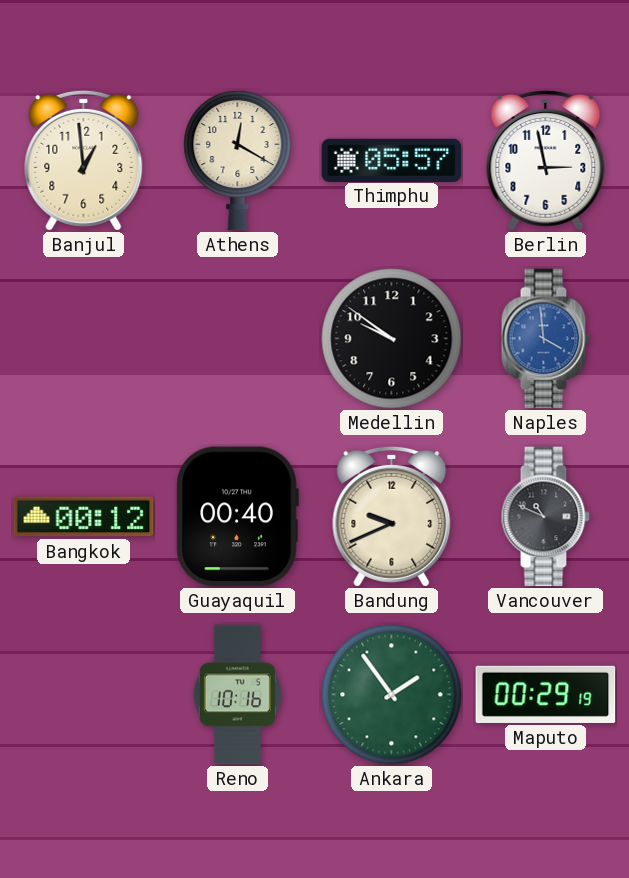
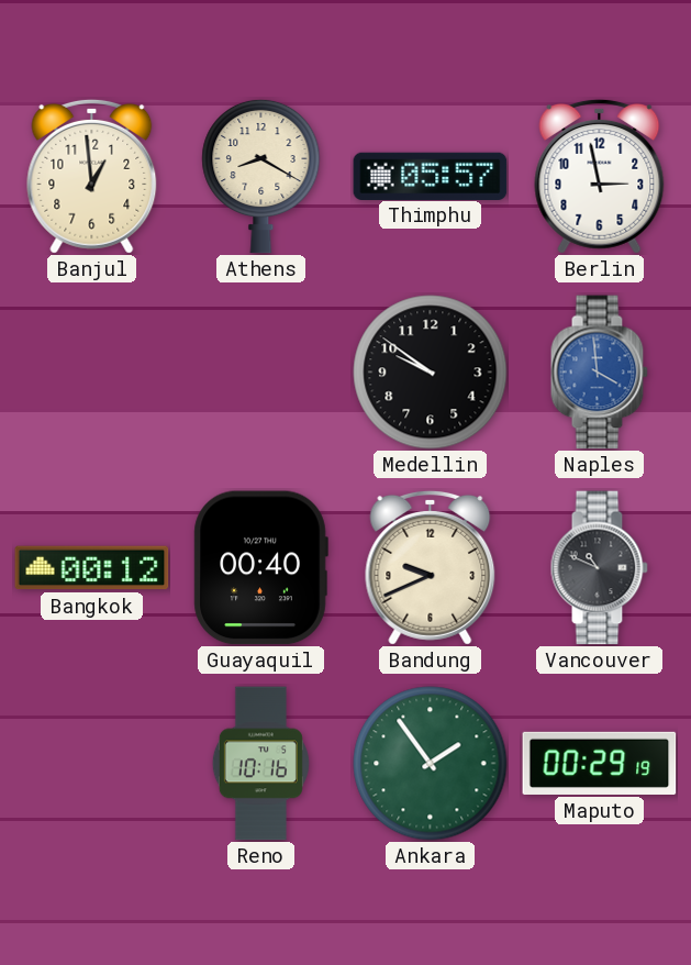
Athens: 12:20 -> 8:20
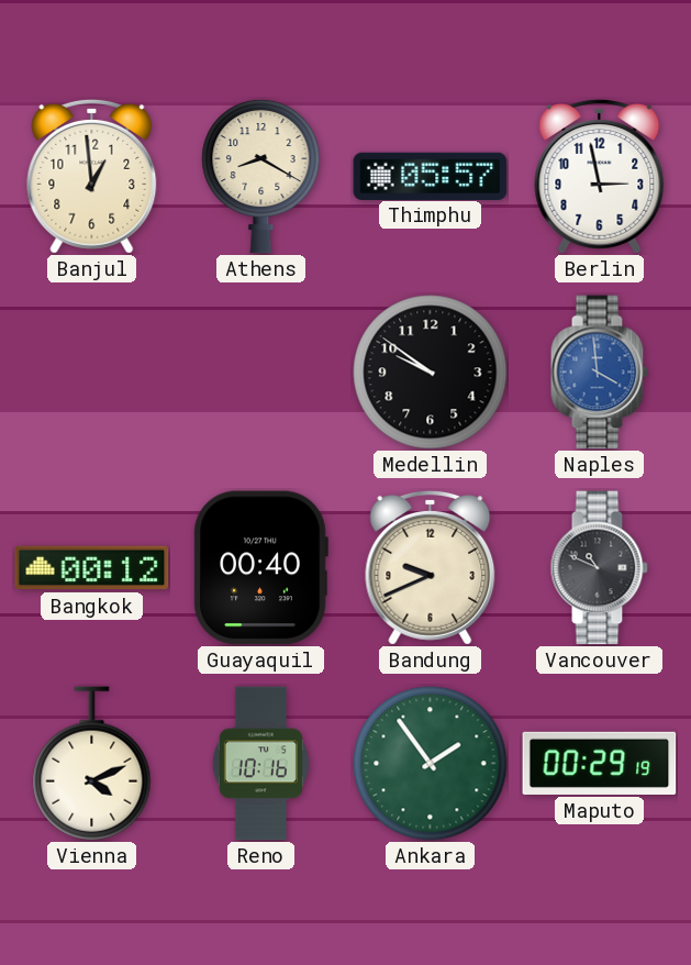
Vienna: none -> 4:11
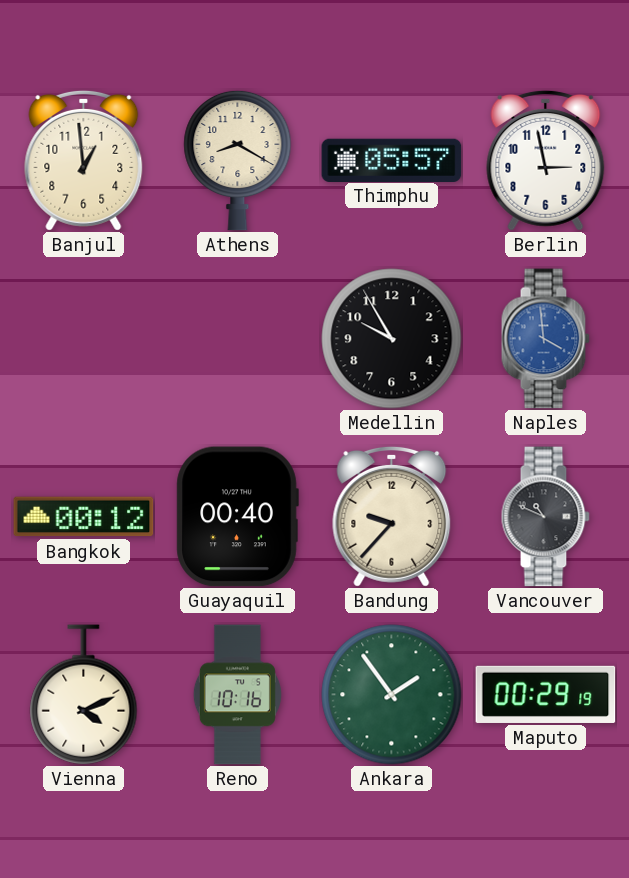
Medellin: 9:51 -> 9:55
Bandung: 9:41 -> 9:37
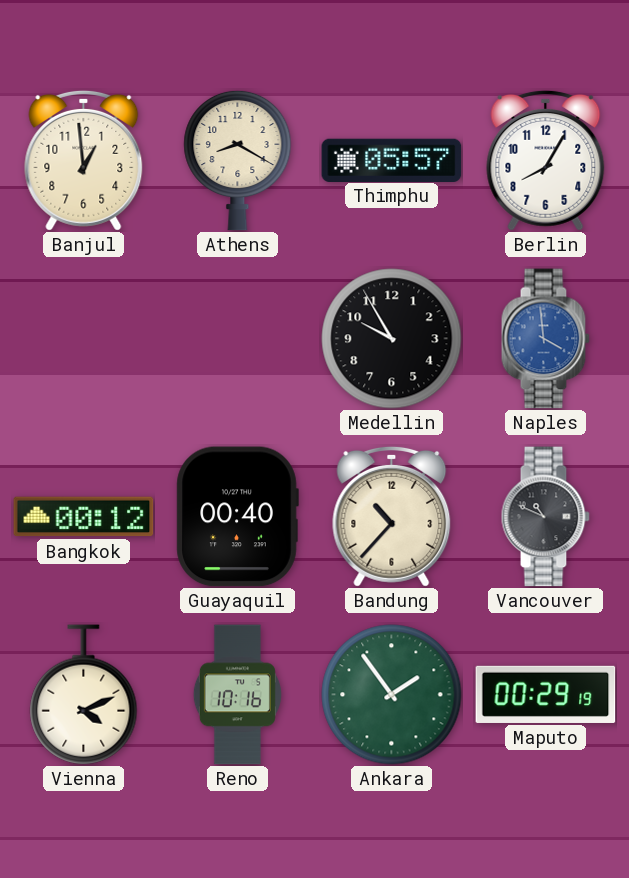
Berlin: 2:58 -> 8:05
Bandung: 9:37 -> 10:37
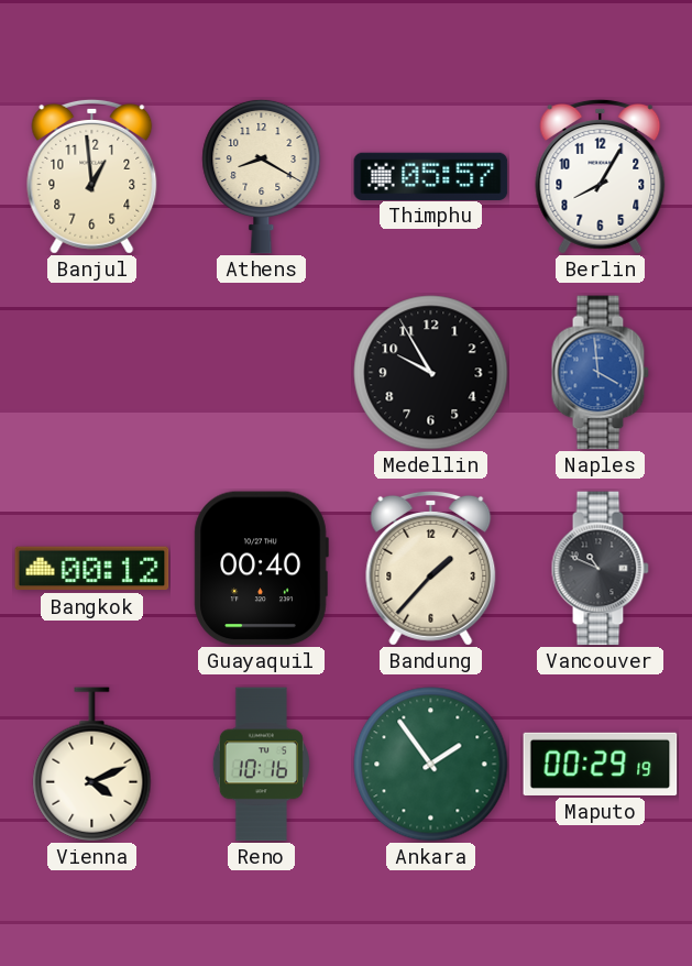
Bandung: 10:37 -> 1:37
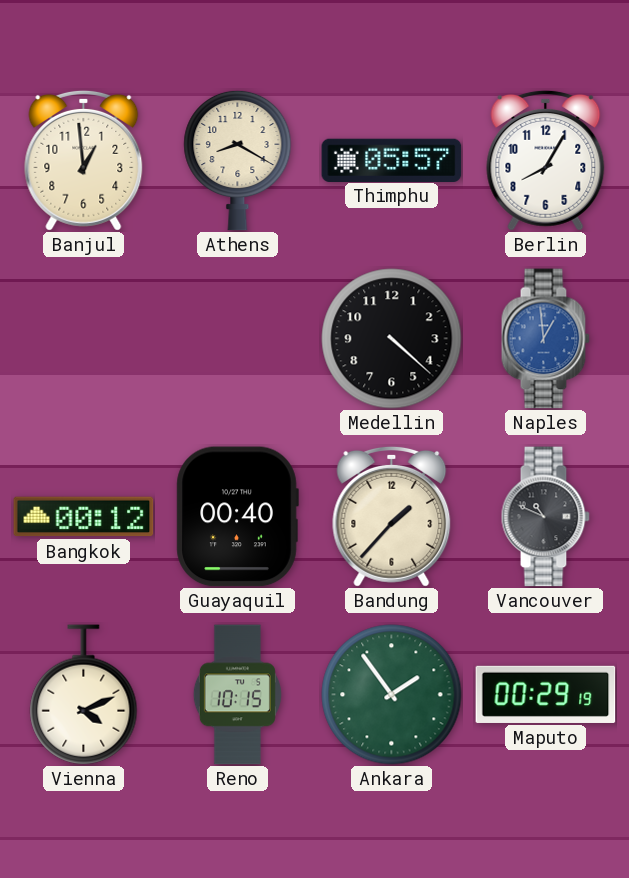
Medellin: 9:55 -> 4:22
Naples: 3:59 -> 12:59
Reno: 10:16 -> 10:15
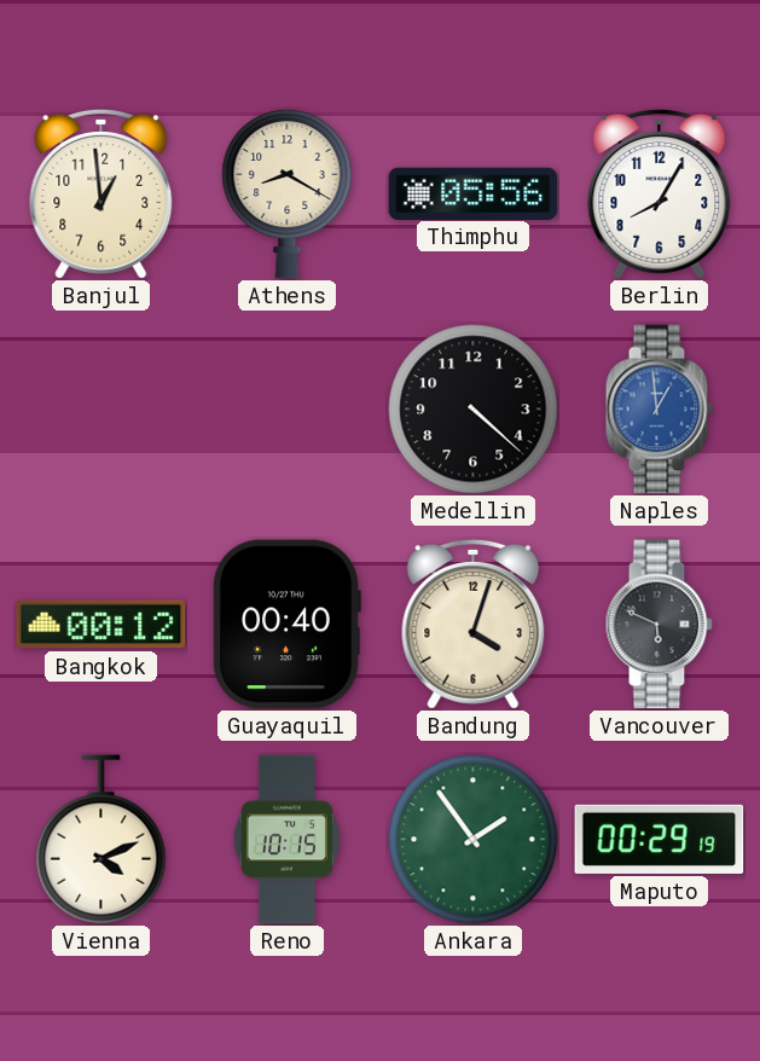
Thimphu: 05:57 -> 05:56
Bandung: 1:37 -> 4:03
Vancouver: 10:49 -> 5:49
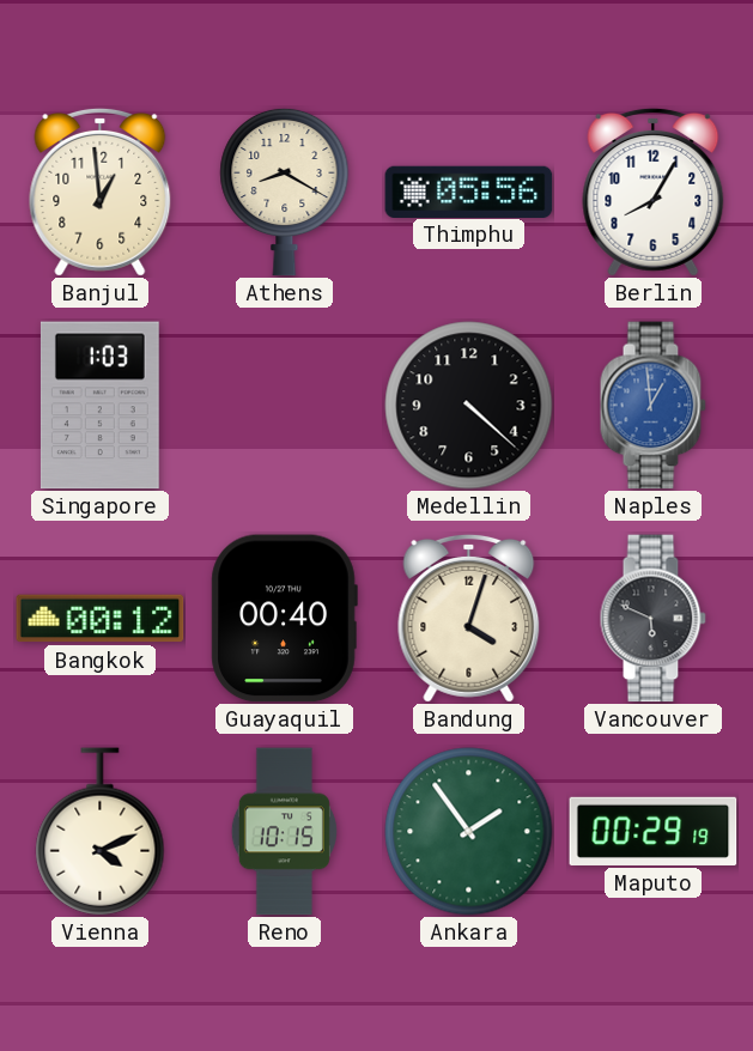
Singapore: none -> 1:03
